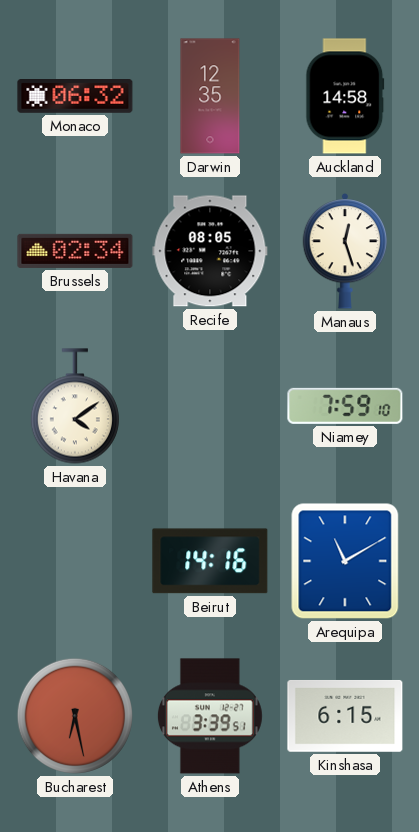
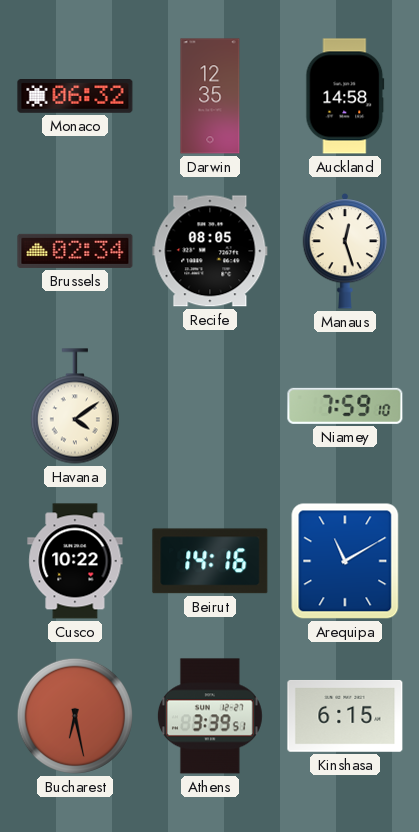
Cusco: none -> 10:22
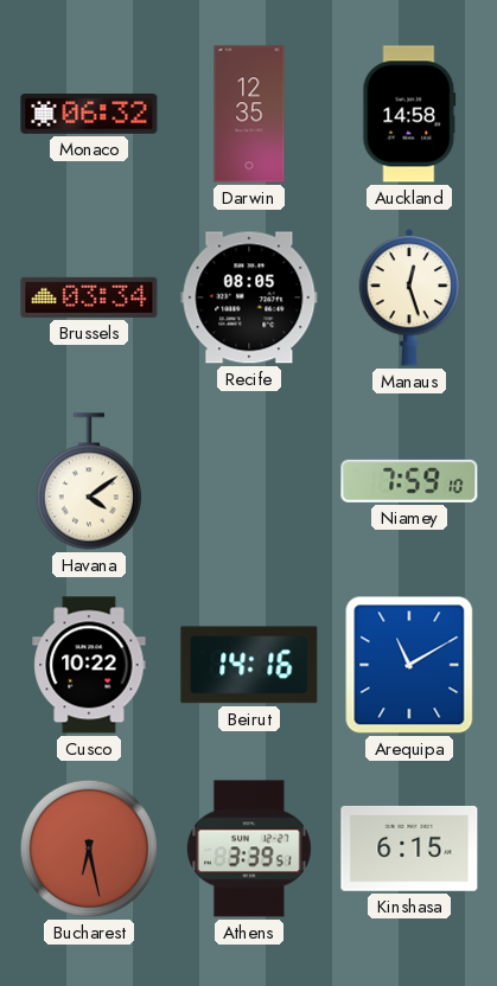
Brussels: 02:34 -> 03:34
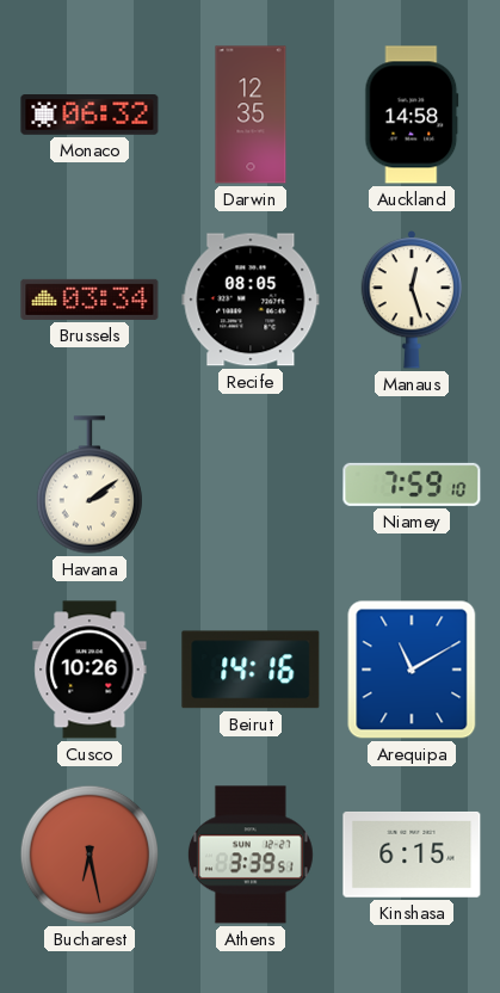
Havana: 4:09 -> 2:09
Cusco: 10:22 -> 10:26
